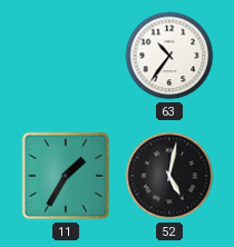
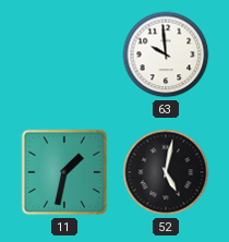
63: 10:36 -> 9:59
11: 1:35 -> 1:32
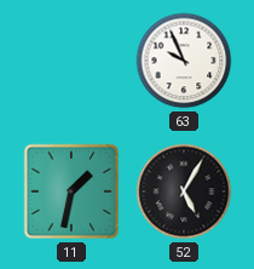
63: 9:59 -> 9:56
52: 5:02 -> 5:05
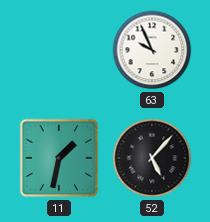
52: 5:05 -> 5:07
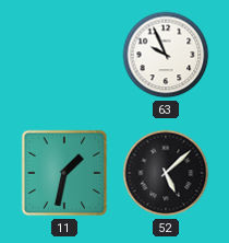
52: 5:07 -> 5:08
